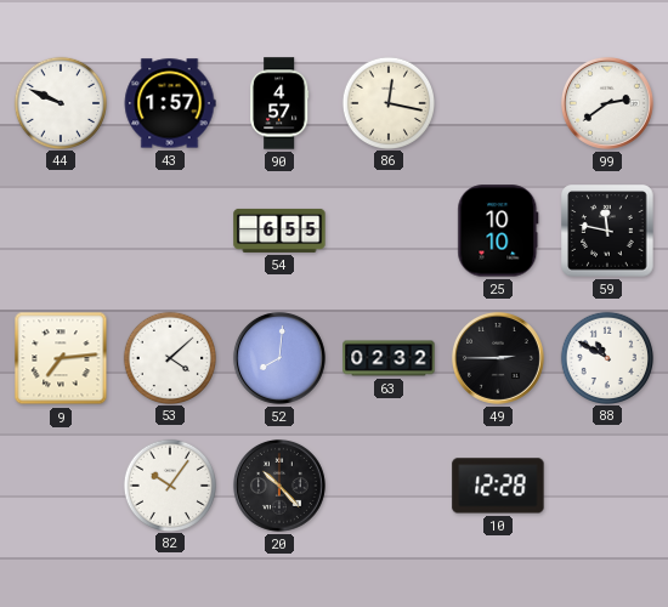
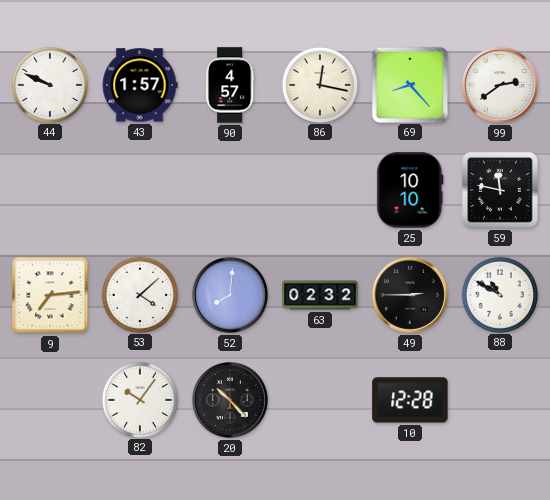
69: none -> 8:23
54: 6:55 -> none
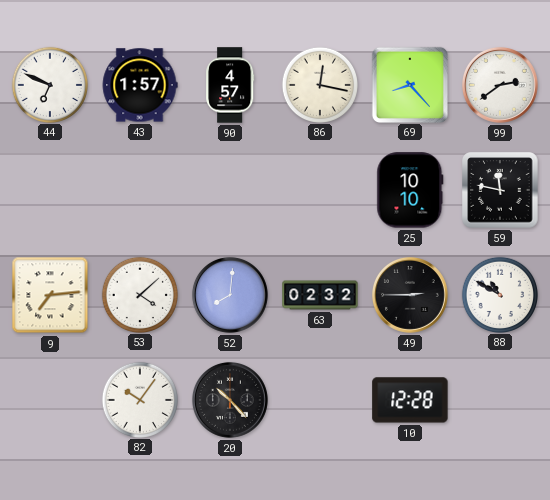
44: 9:49 -> 6:49
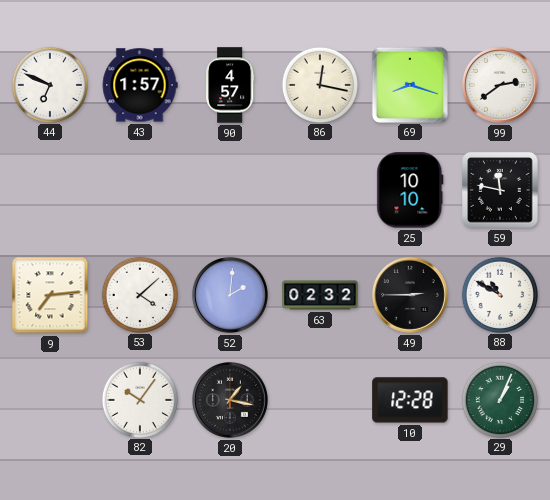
69: 8:23 -> 8:18
52: 8:01 -> 2:01
20: 10:23 -> 1:17
29: none -> 1:04
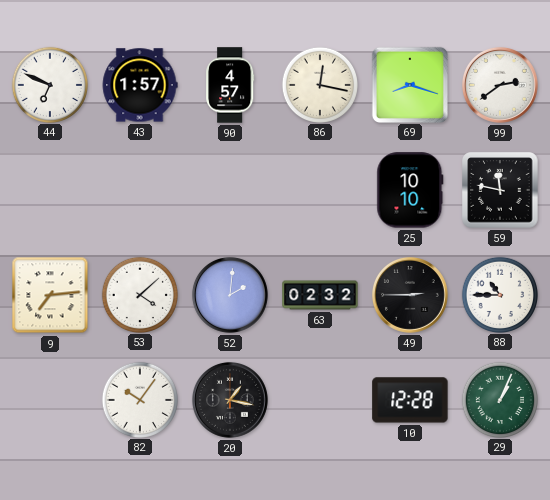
88: 10:50 -> 10:45
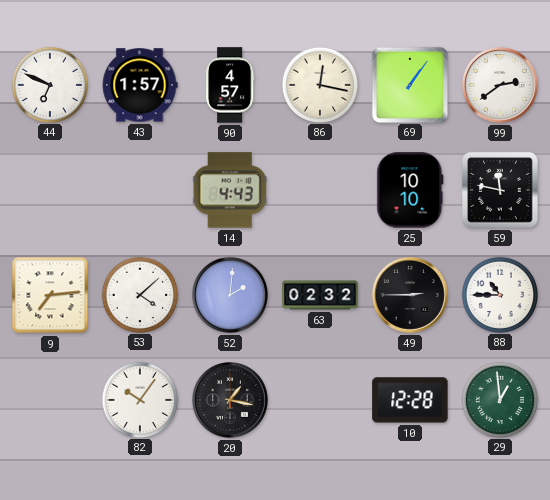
69: 8:18 -> 1:06
14: none -> 4:43
29: 1:04 -> 12:59
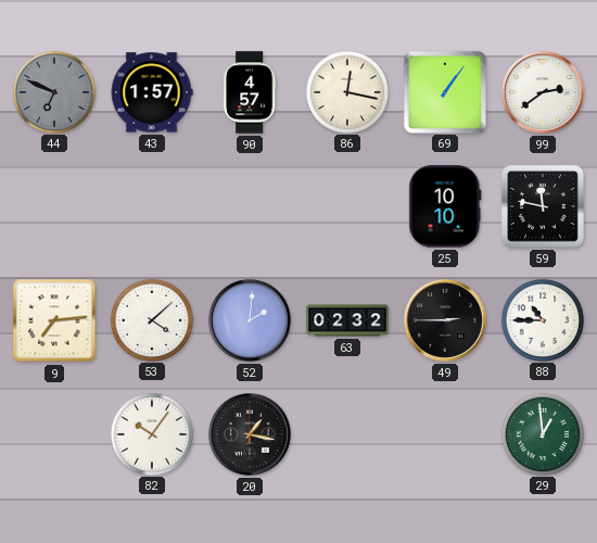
44 dial: white -> grey
14: 4:43 -> none
10: 12:28 -> none
